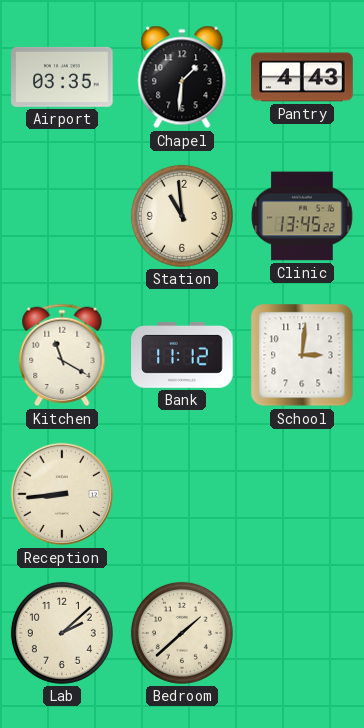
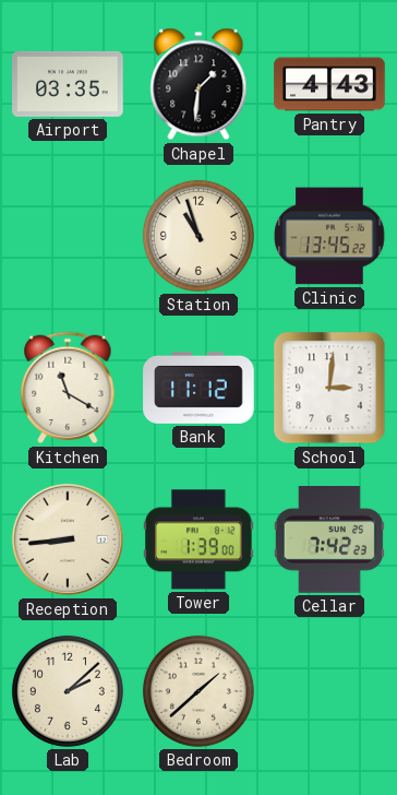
Station: 10:59 -> 10:57
Tower: none -> 1:39
Cellar: none -> 7:42
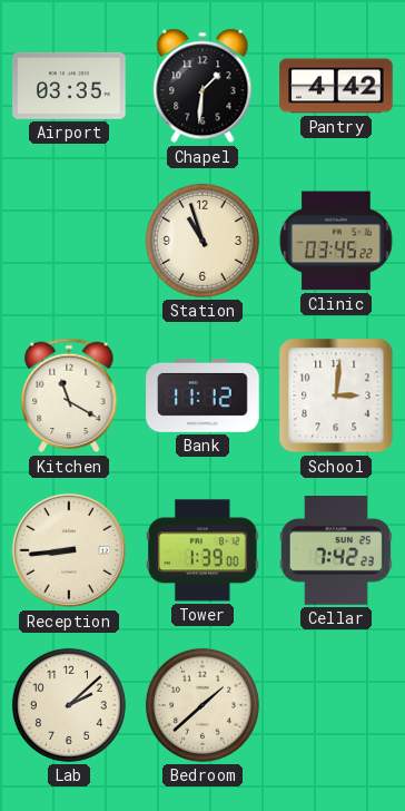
Pantry: 4:43 -> 4:42
Clinic: 13:45 -> 03:45
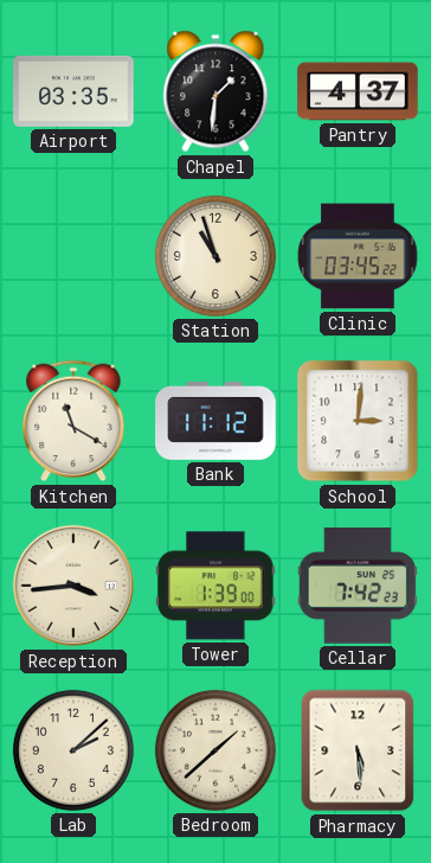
Pantry: 4:42 -> 4:37
Reception: 8:44 -> 3:44
Pharmacy: none -> 5:29
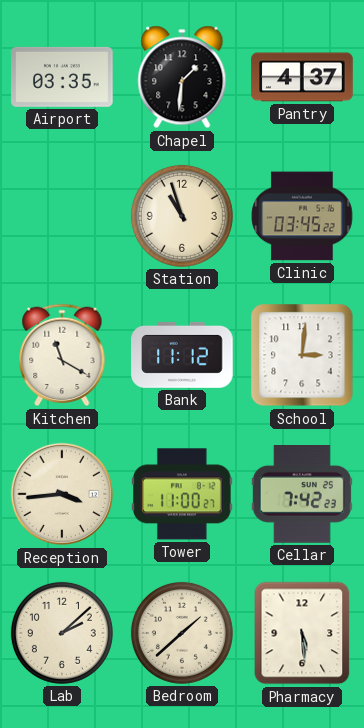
Tower: 1:39 -> 11:00
